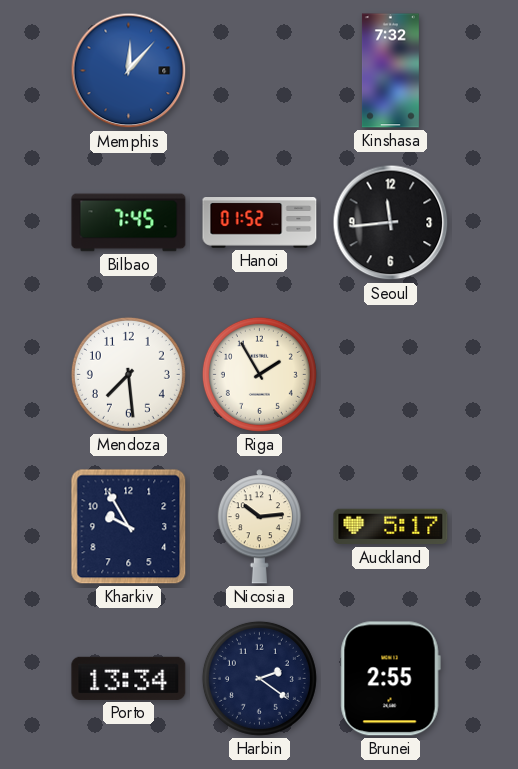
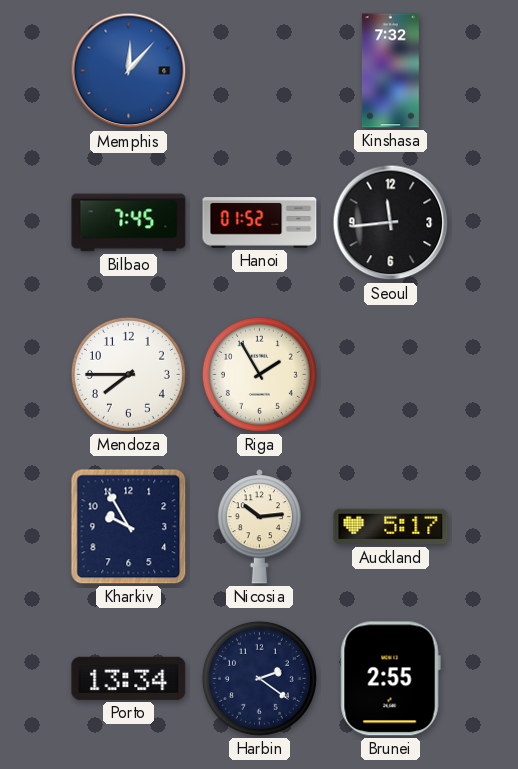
Mendoza: 7:29 -> 7:45
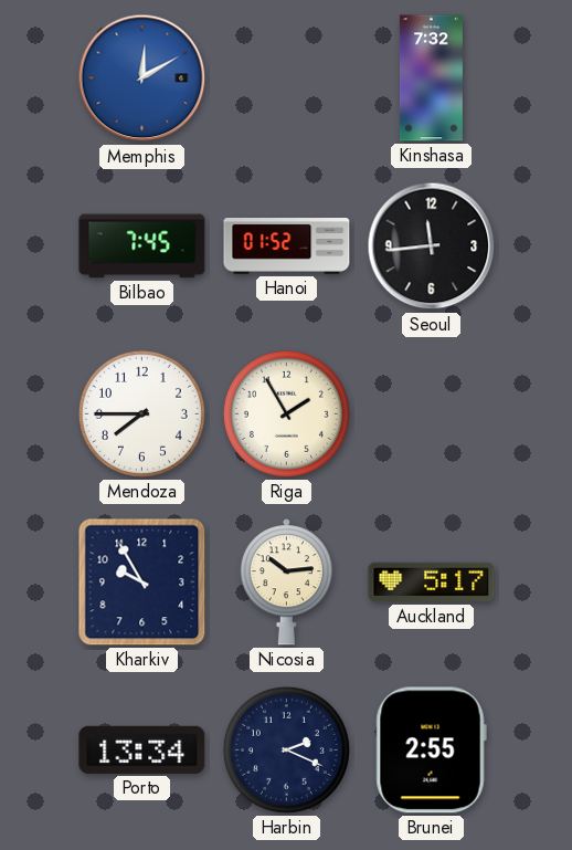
Memphis: 12:07 -> 12:10
Harbin: 2:21 -> 2:19
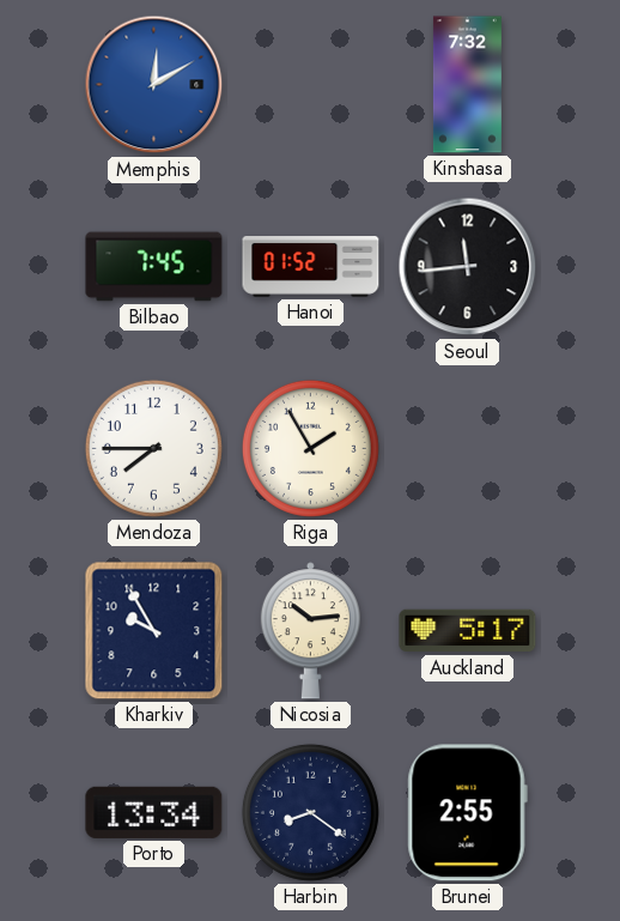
Harbin: 2:19 -> 8:21
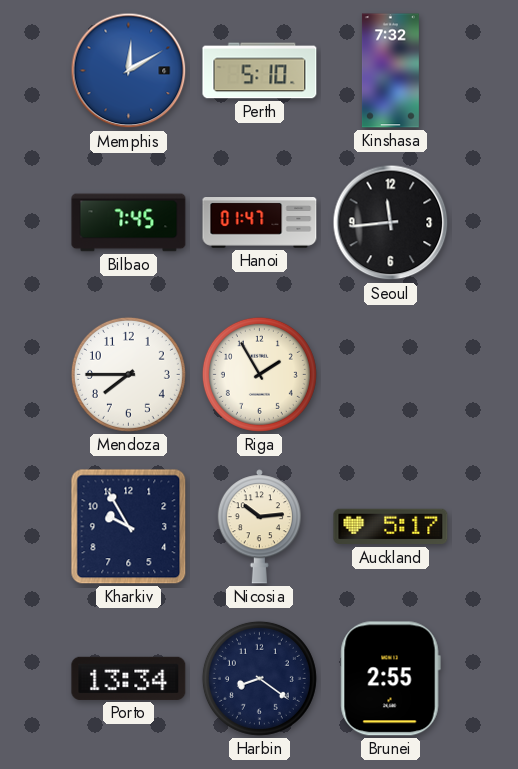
Perth: none -> 5:10
Hanoi: 01:52 -> 01:47
